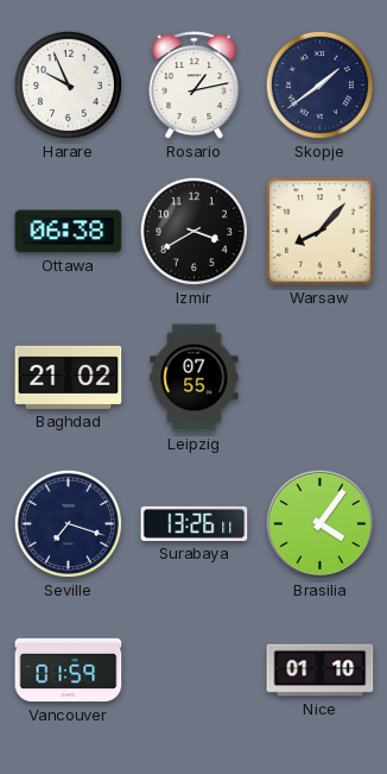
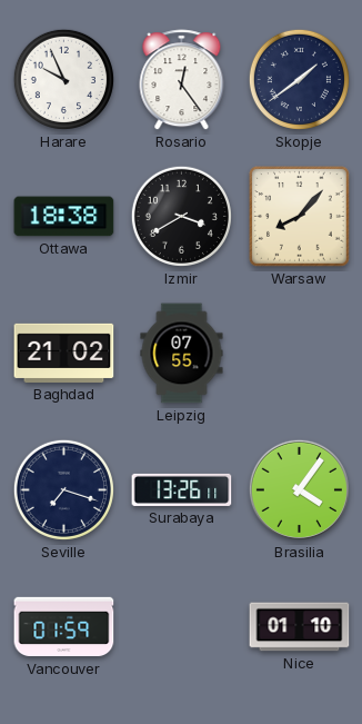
Rosario: 1:13 -> 12:24
Ottawa: 06:38 -> 18:38
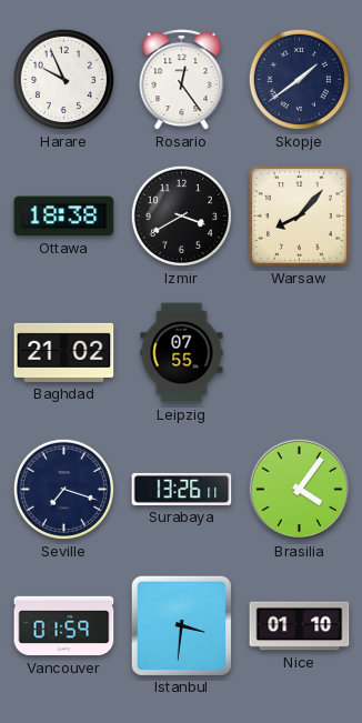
Istanbul: none -> 3:31
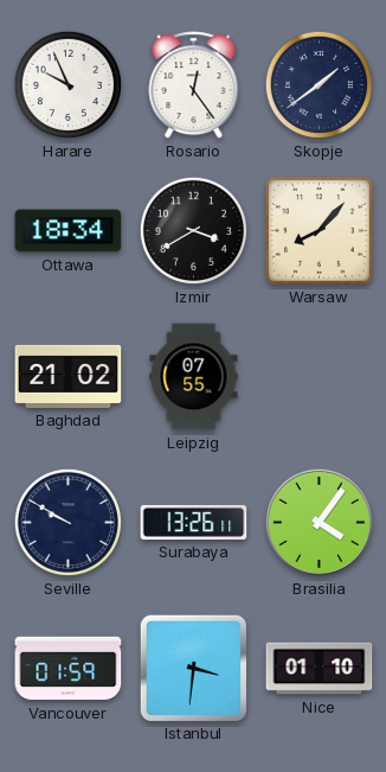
Ottawa: 18:38 -> 18:34
Seville: 7:18 -> 9:50
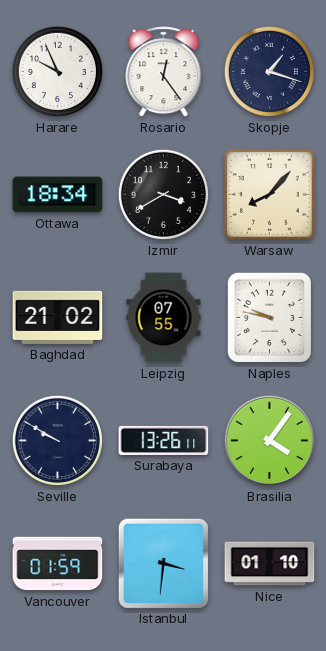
Skopje: 1:39 -> 1:18
Naples: none -> 9:47
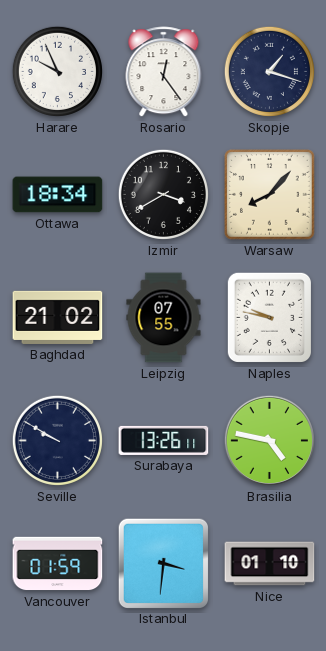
Brasilia: 4:06 -> 4:47
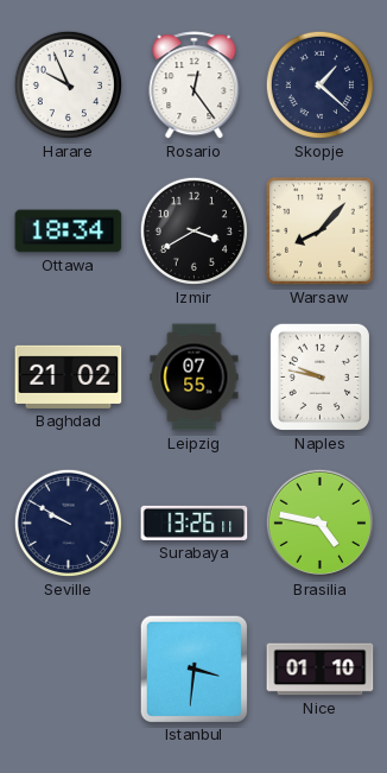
Skopje: 1:18 -> 1:22
Vancouver: 01:59 -> none
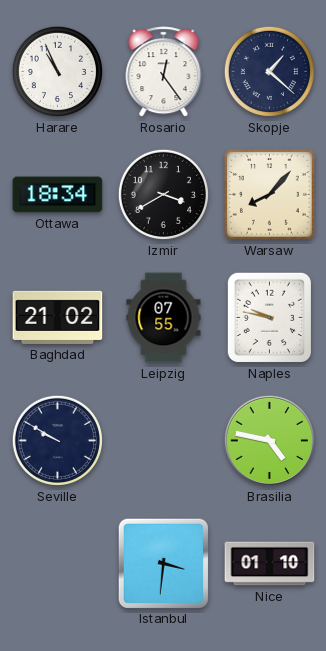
Harare: 9:56 -> 10:56
Surabaya: 13:26 -> none
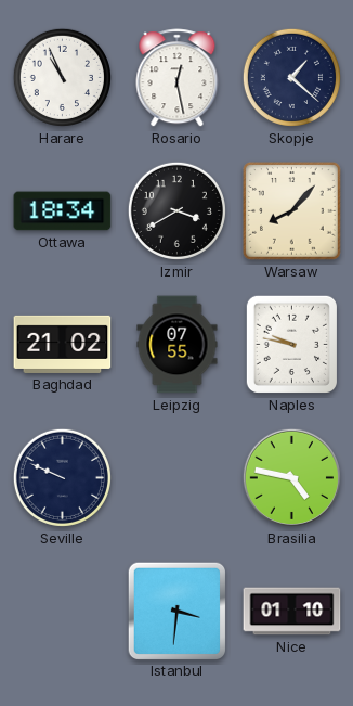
Rosario: 12:24 -> 12:28
Seville: 9:50 -> 9:49
